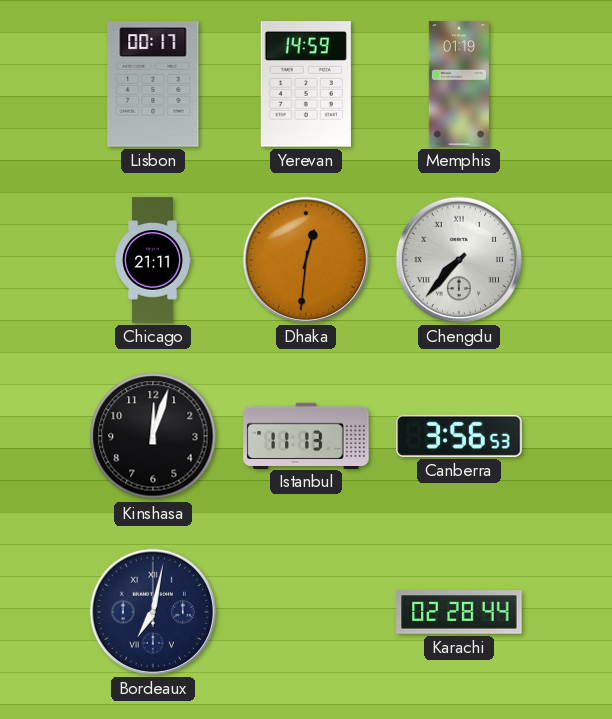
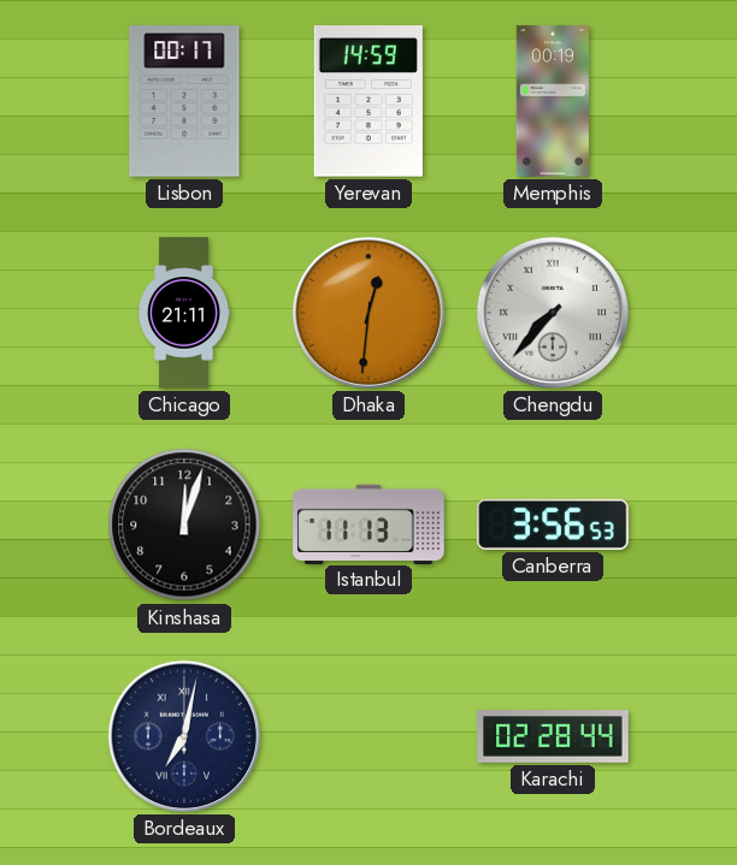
Memphis: 01:19 -> 00:19
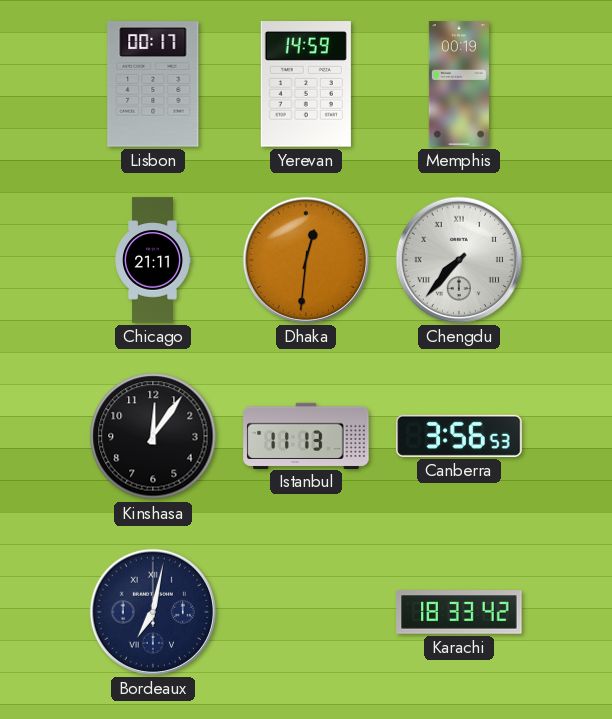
Kinshasa: 12:03 -> 12:06
Karachi: 02:28 -> 18:33
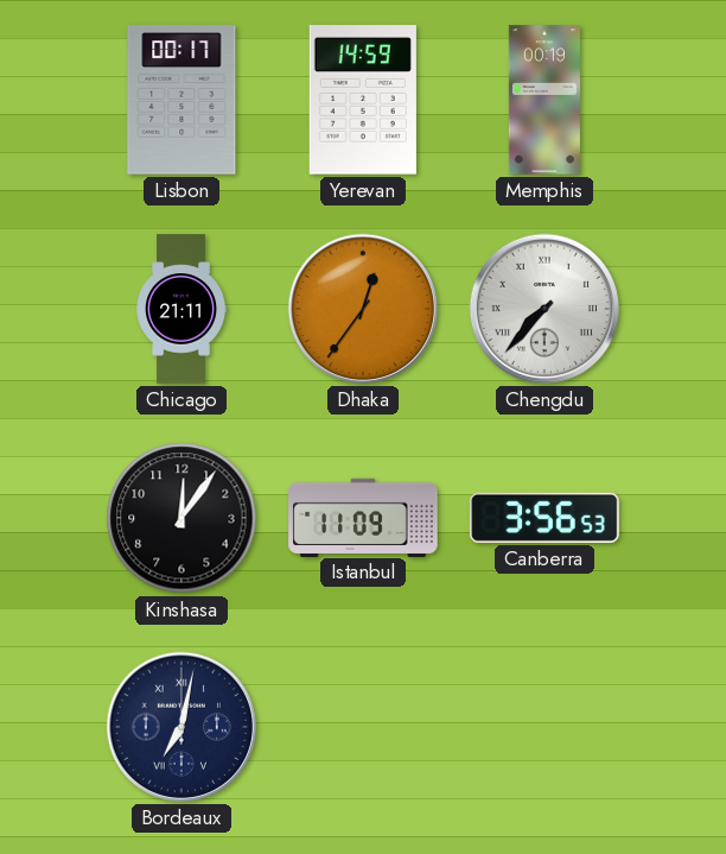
Dhaka: 12:31 -> 12:36
Istanbul: 11:13 -> 11:09
Karachi: 18:33 -> none
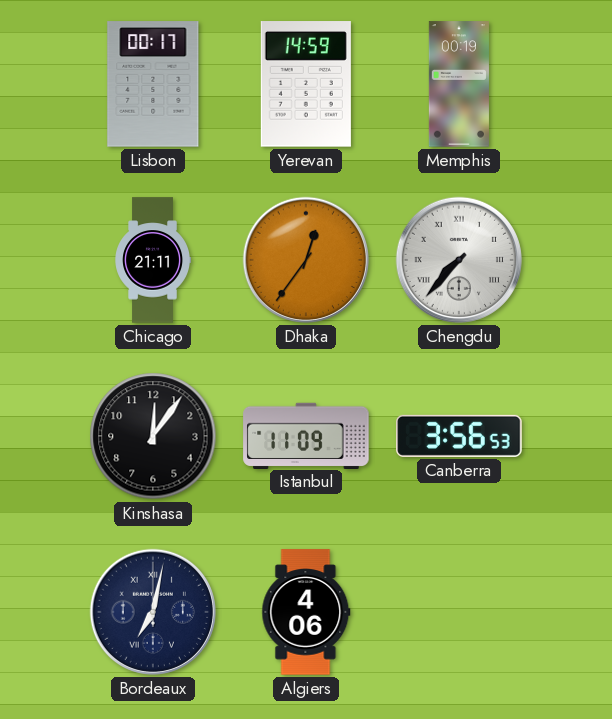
Algiers: none -> 4:06
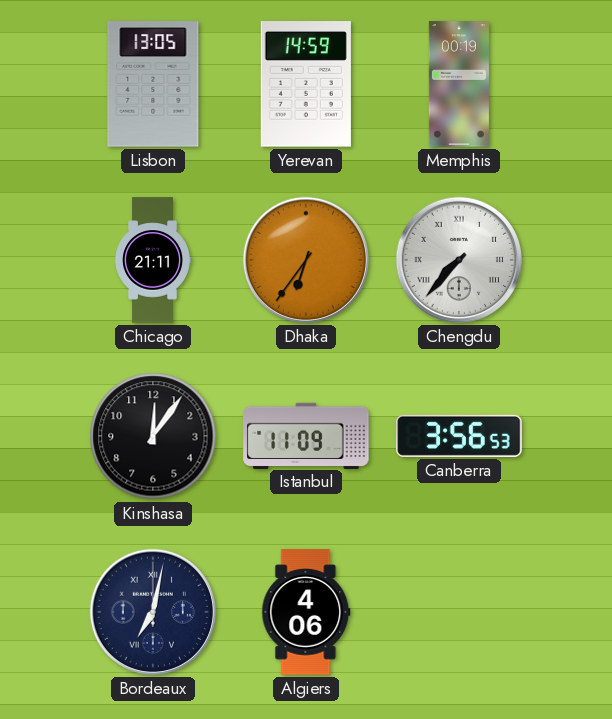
Lisbon: 00:17 -> 13:05
Dhaka: 12:36 -> 6:36
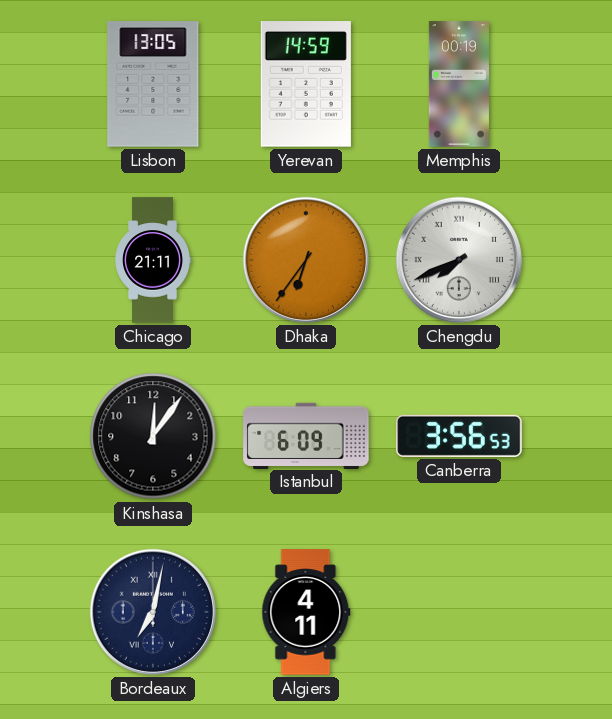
Chengdu: 7:37 -> 7:41
Istanbul: 11:09 -> 6:09
Algiers: 4:06 -> 4:11
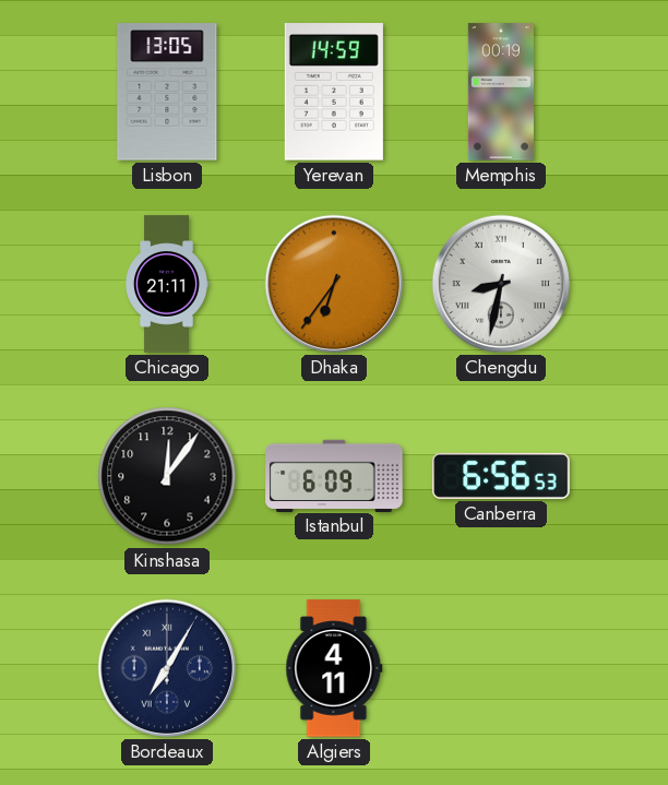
Chengdu: 7:41 -> 8:32
Canberra: 3:56 -> 6:56
Bordeaux: 7:02 -> 7:05
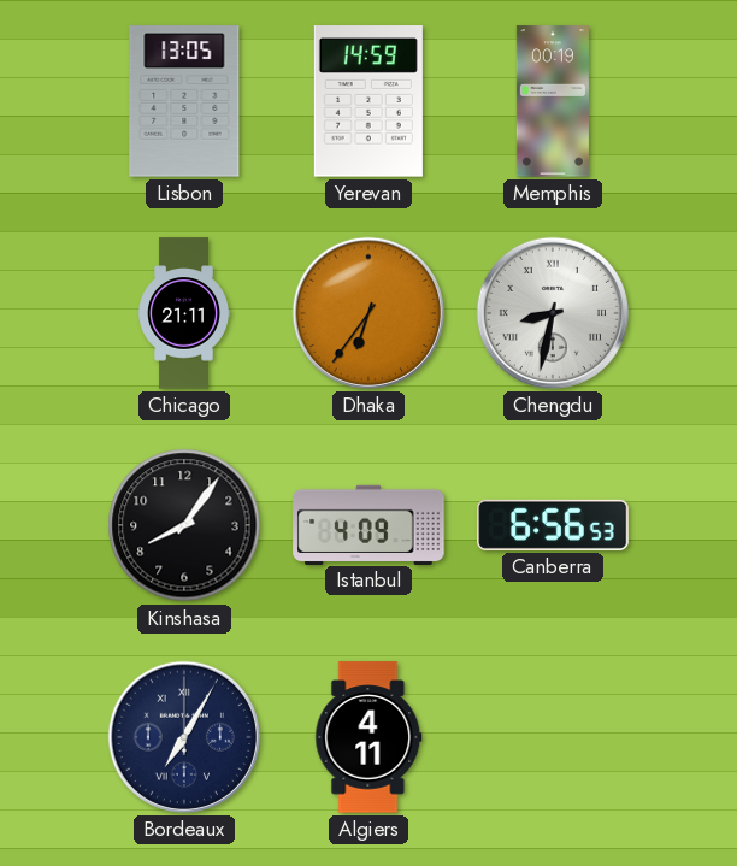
Kinshasa: 12:06 -> 8:06
Istanbul: 6:09 -> 4:09
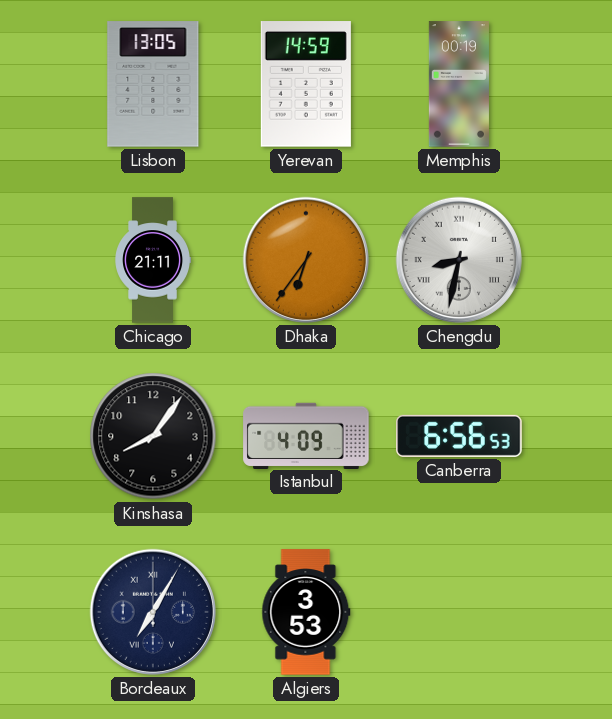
Algiers: 4:11 -> 3:53
